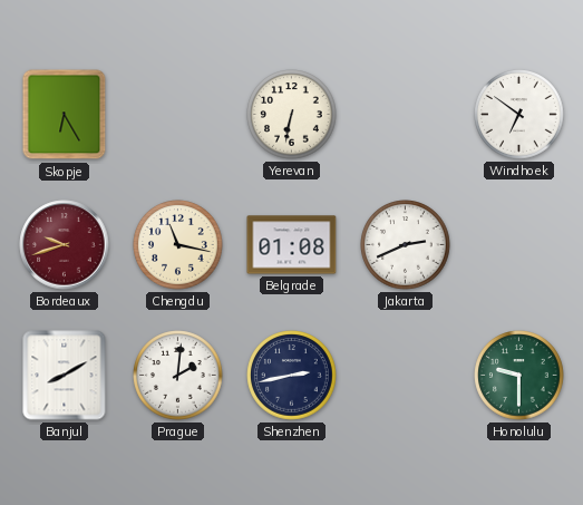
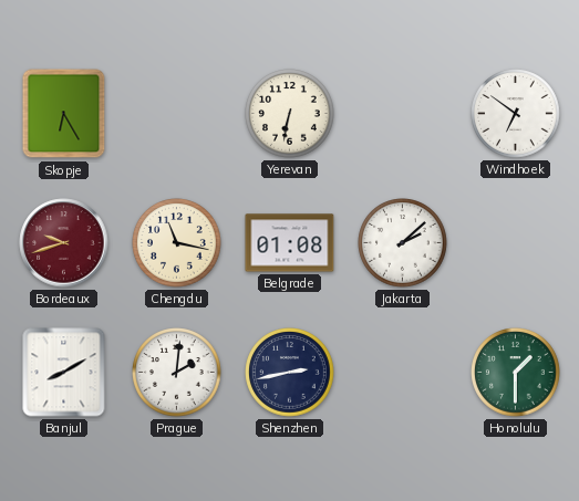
Jakarta: 2:41 -> 2:08
Honolulu: 9:30 -> 1:30
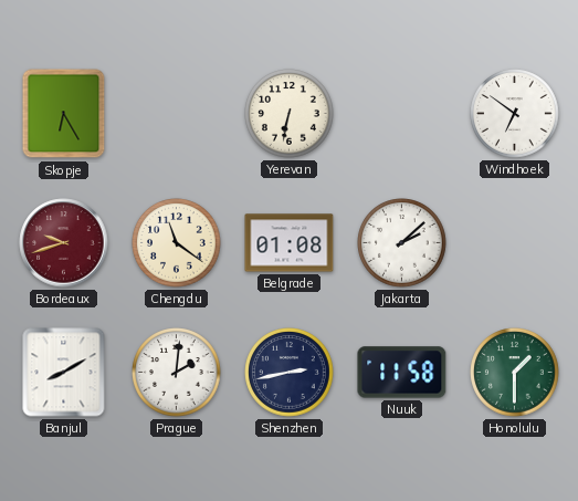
Chengdu: 11:17 -> 11:21
Nuuk: none -> 11:58
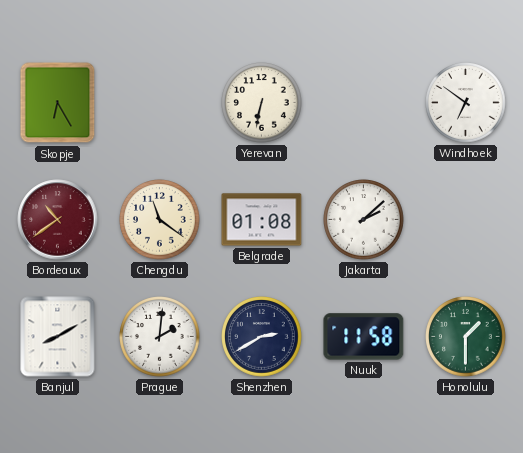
Bordeaux: 9:42 -> 10:39
Shenzhen: 2:43 -> 2:40
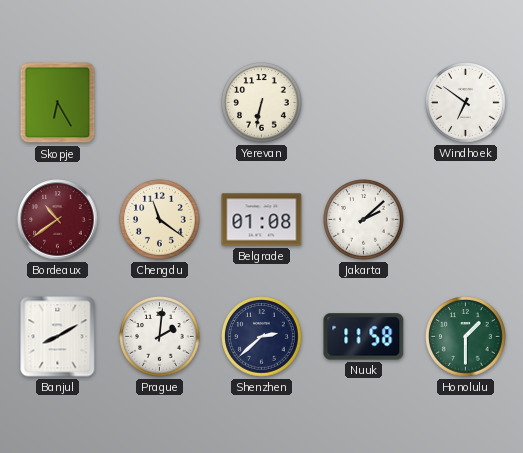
Shenzhen: 2:40 -> 2:38
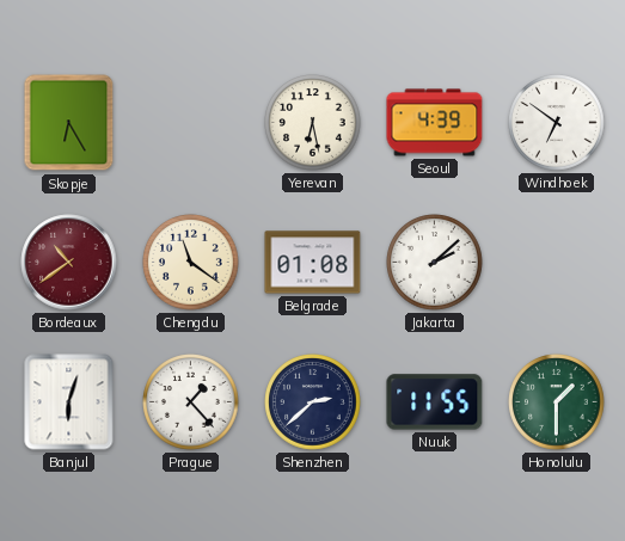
Yerevan: 6:32 -> 6:28
Seoul: none -> 4:39
Banjul: 8:10 -> 6:03
Prague: 2:01 -> 1:23
Nuuk: 11:58 -> 11:55
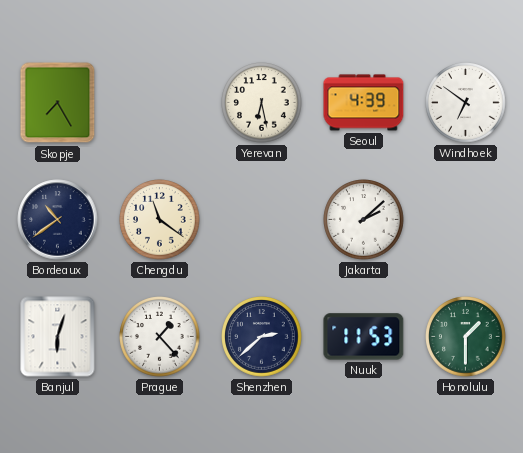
Skopje: 6:25 -> 7:25
Bordeaux dial: burgundy -> navy
Belgrade: 01:08 -> none
Nuuk: 11:55 -> 11:53
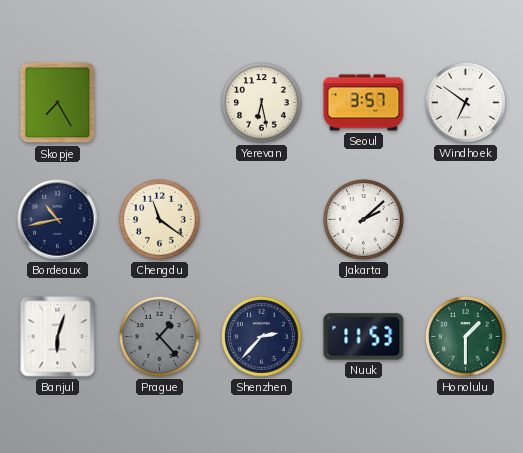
Seoul: 4:39 -> 3:57
Bordeaux: 10:39 -> 10:43
Prague dial: white -> grey
Shenzhen: 2:38 -> 2:37
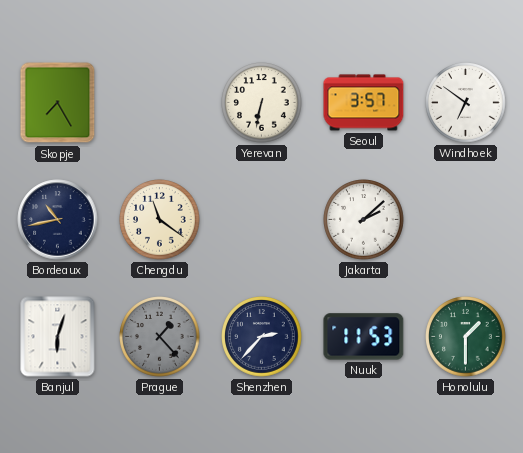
Yerevan: 6:28 -> 6:32
